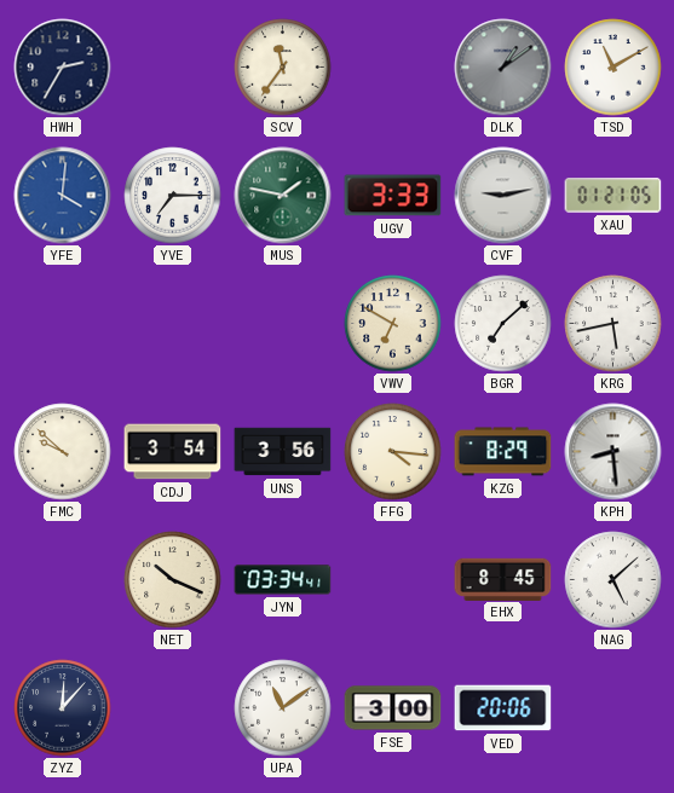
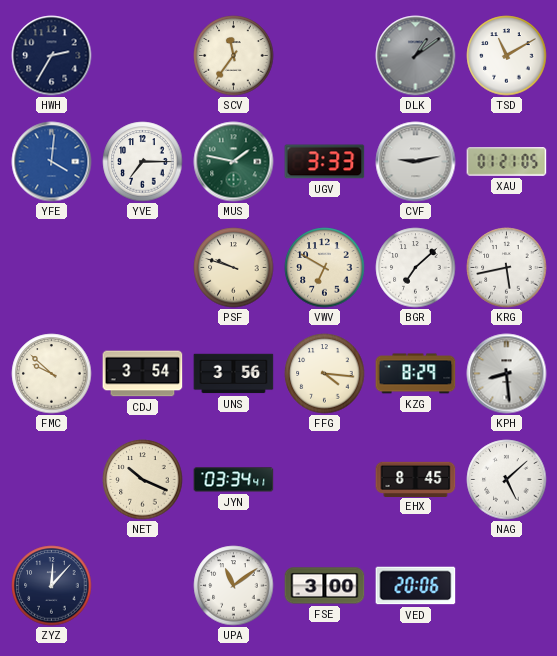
PSF: none -> 9:48
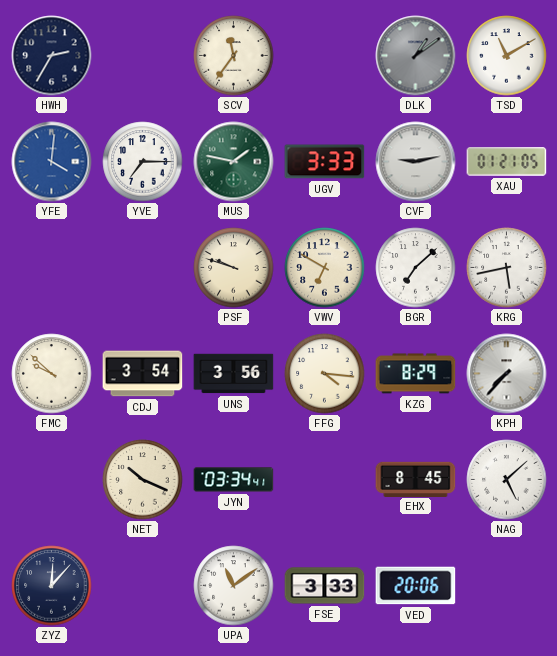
KPH: 8:29 -> 7:37
FSE: 3:00 -> 3:33
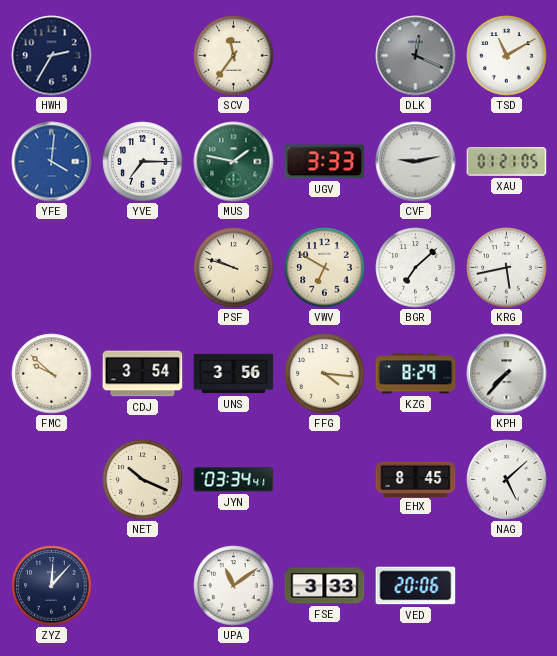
DLK: 1:09 -> 12:19
